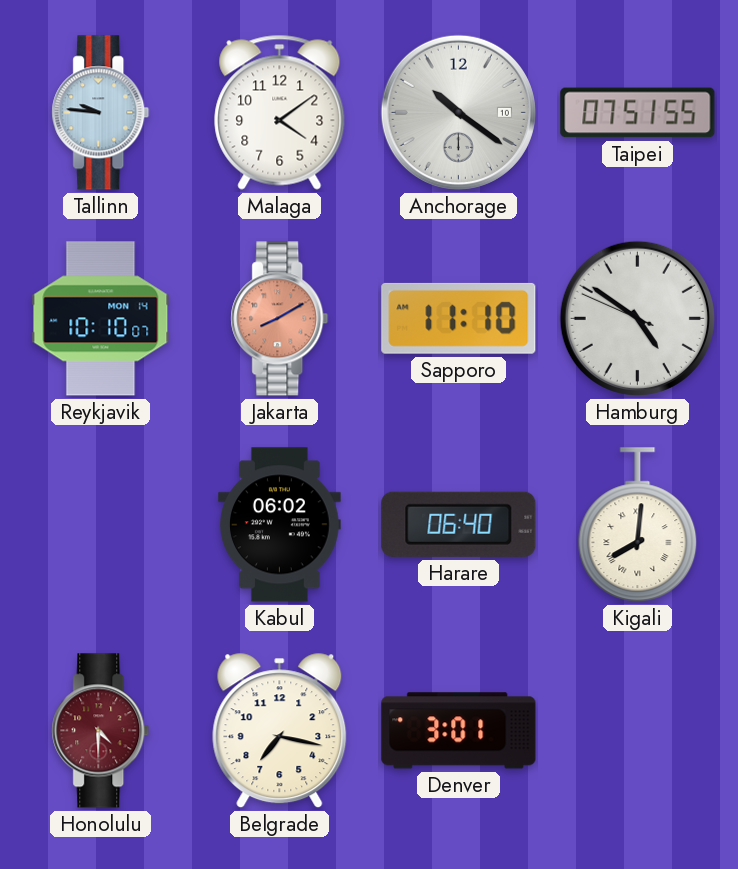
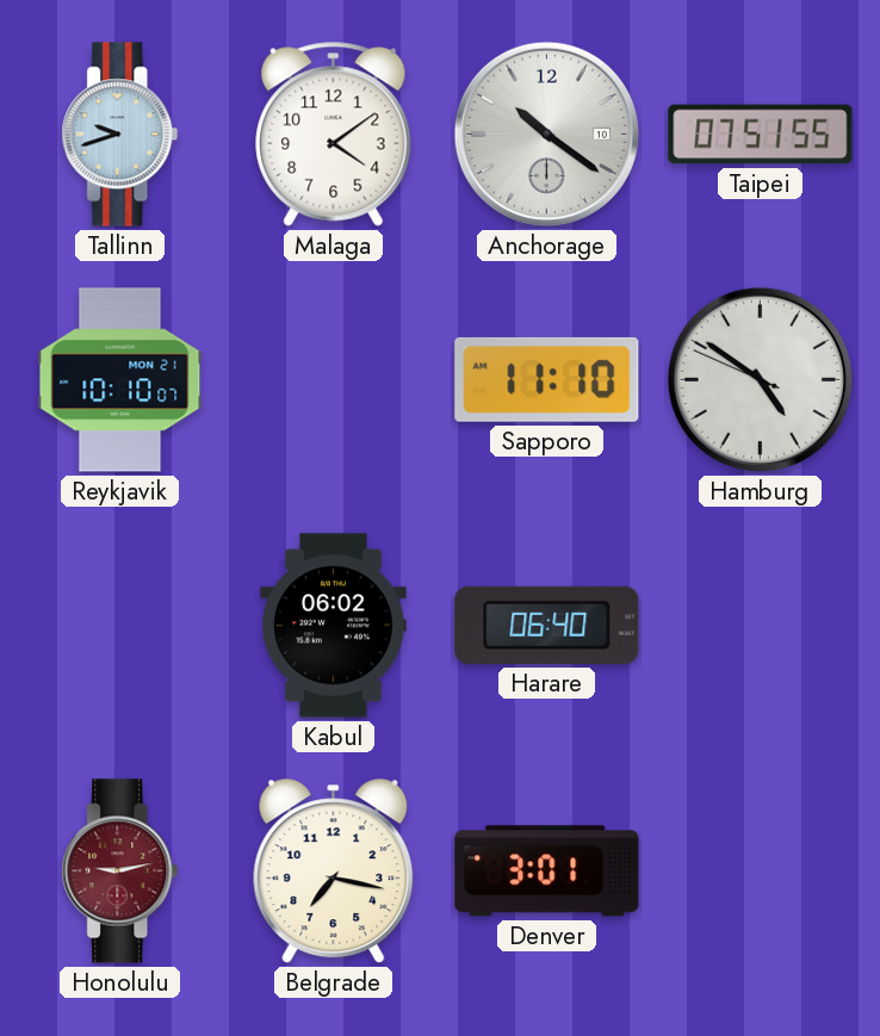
Tallinn: 9:46 -> 9:42
Reykjavik date: MON 14 -> MON 21
Jakarta: 8:10 -> none
Kigali: 8:01 -> none
Honolulu: 4:30 -> 9:13
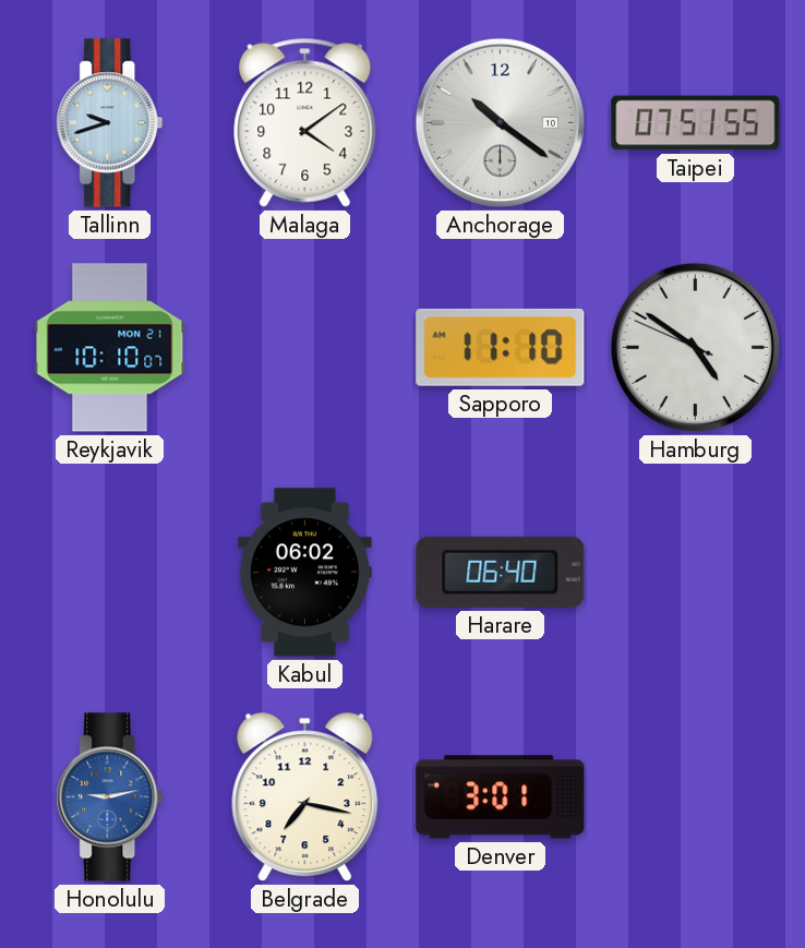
Honolulu dial: burgundy -> blue
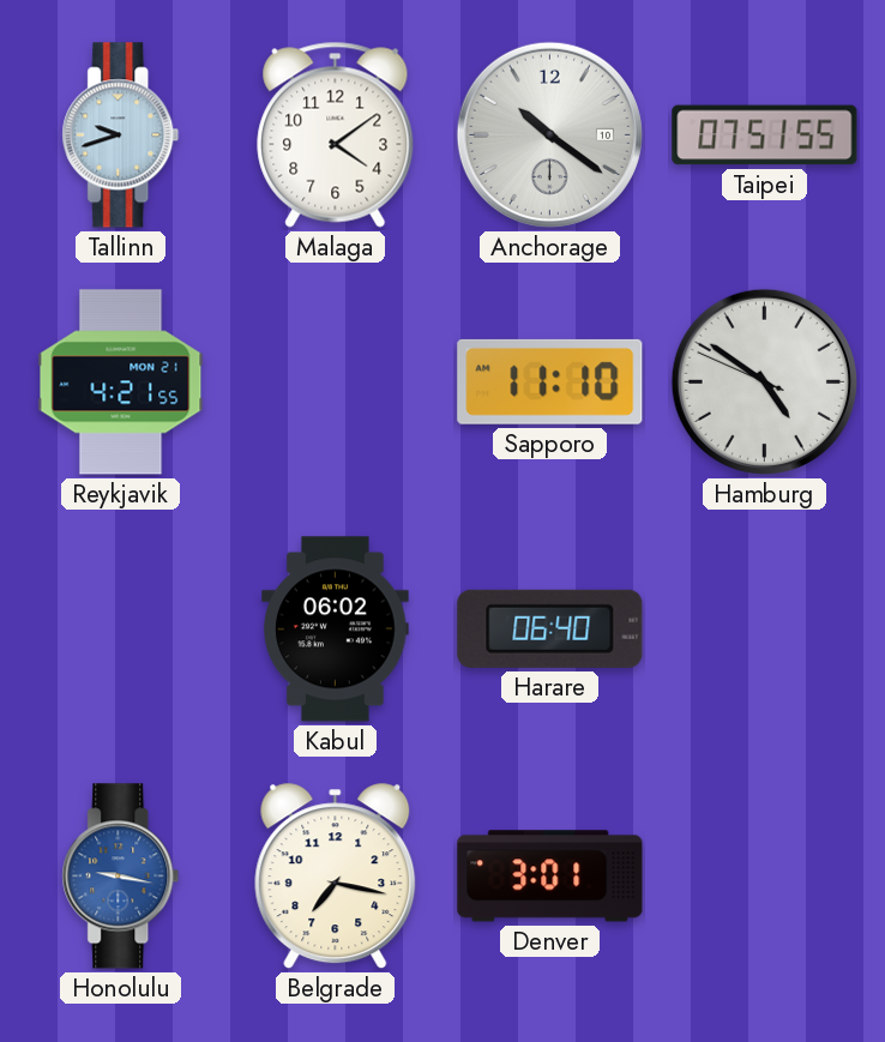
Reykjavik: 10:10 -> 4:21
Honolulu: 9:13 -> 9:17
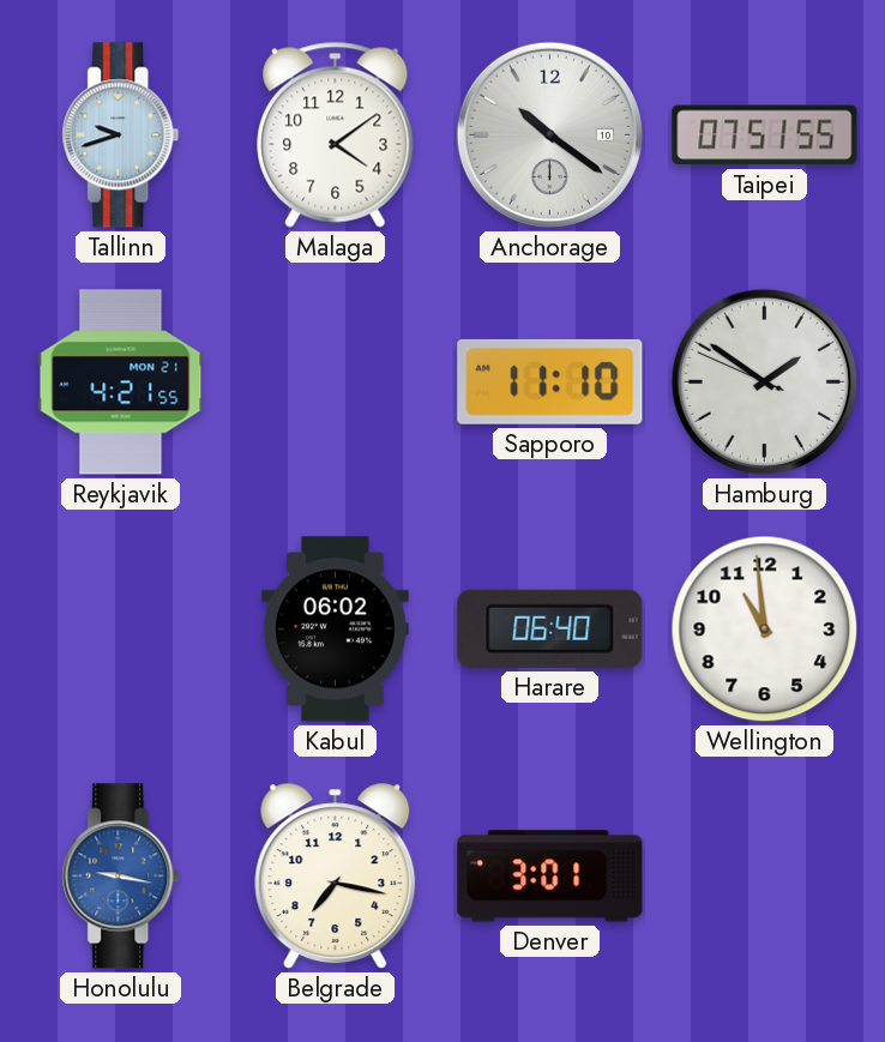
Hamburg: 4:50 -> 1:50
Wellington: none -> 10:59
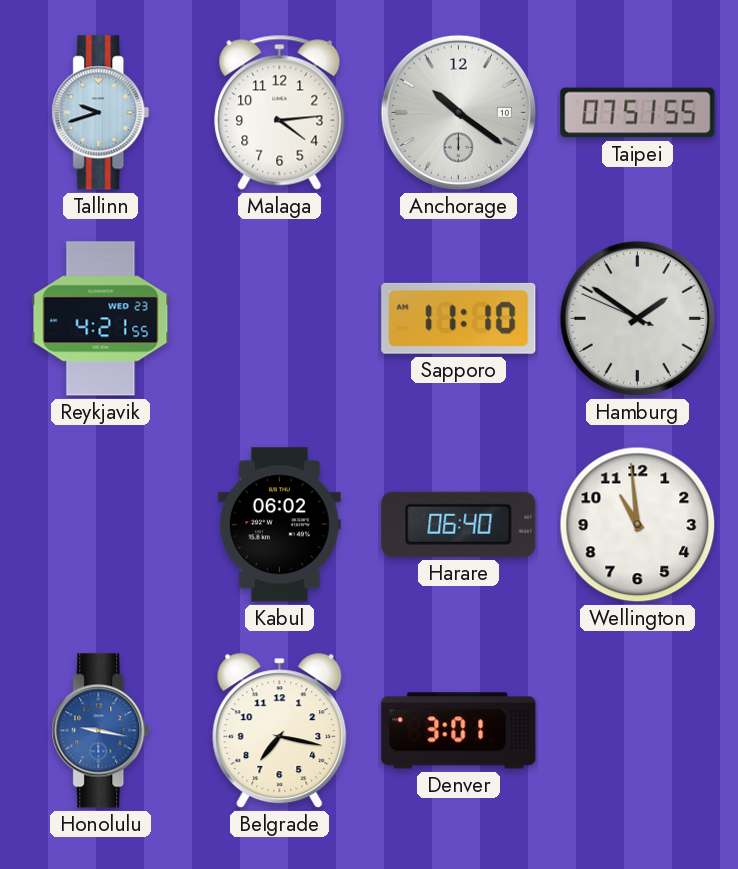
Malaga: 4:09 -> 4:14
Reykjavik date: MON 21 -> WED 23
